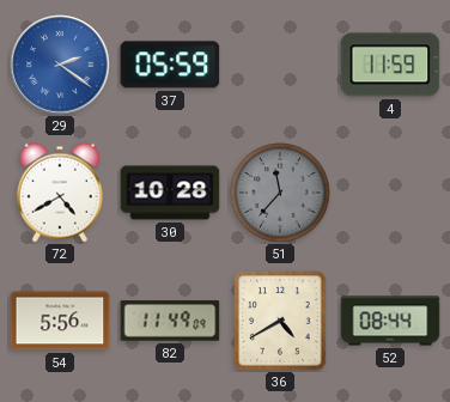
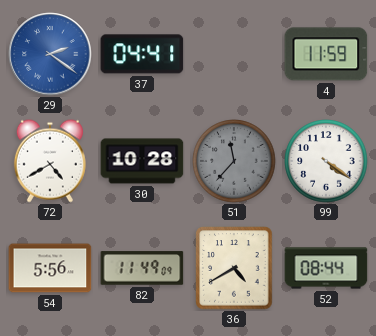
37: 05:59 -> 04:41
99: none -> 4:21
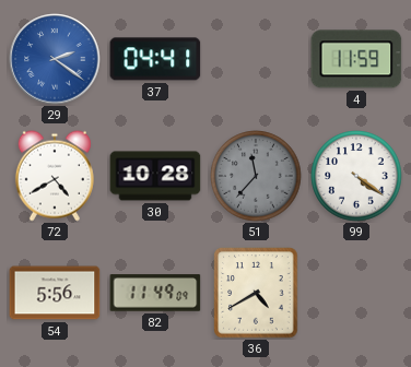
52: 08:44 -> none
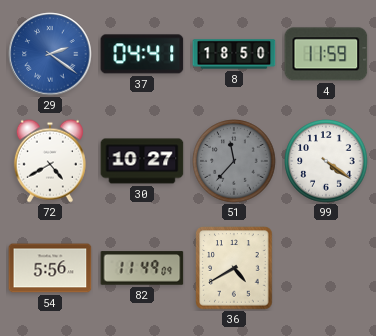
8: none -> 18:50
30: 10:28 -> 10:27
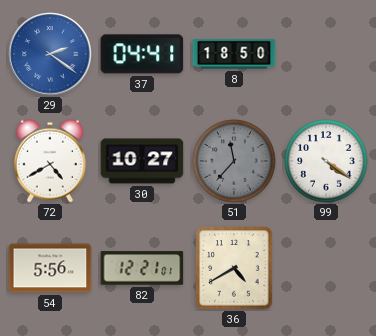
4: 11:59 -> none
82: 11:49 -> 12:21
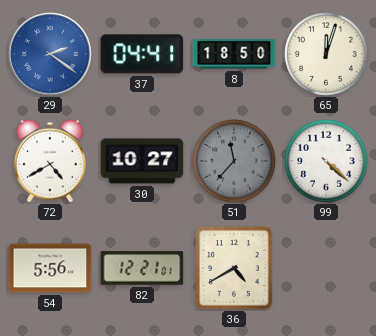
65: none -> 12:03
99: 4:21 -> 4:22
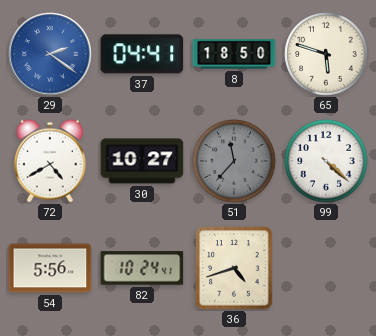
65: 12:03 -> 5:48
82: 12:21 -> 10:24
36: 4:40 -> 4:42
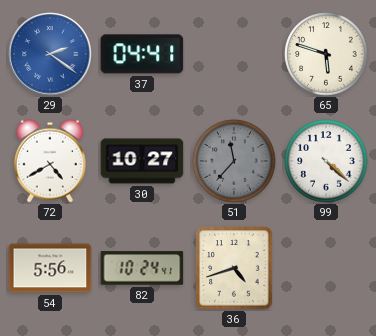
8: 18:50 -> none
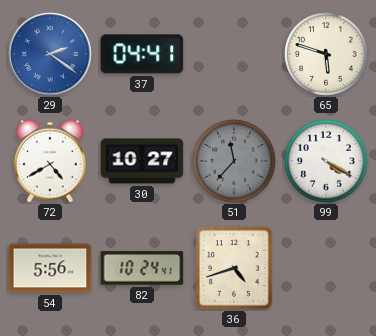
99: 4:22 -> 4:20
